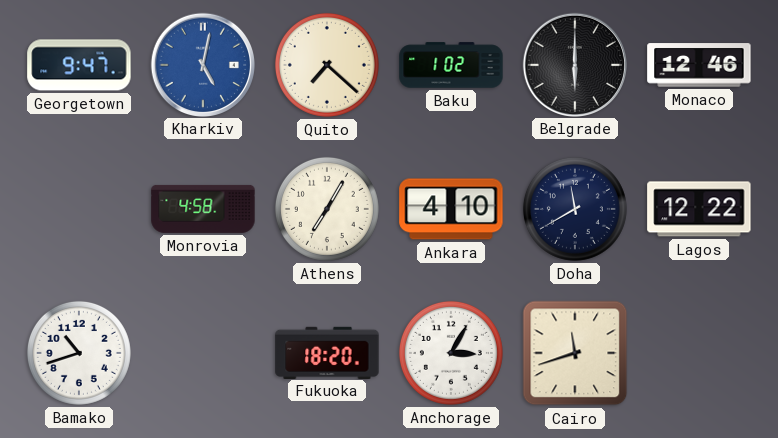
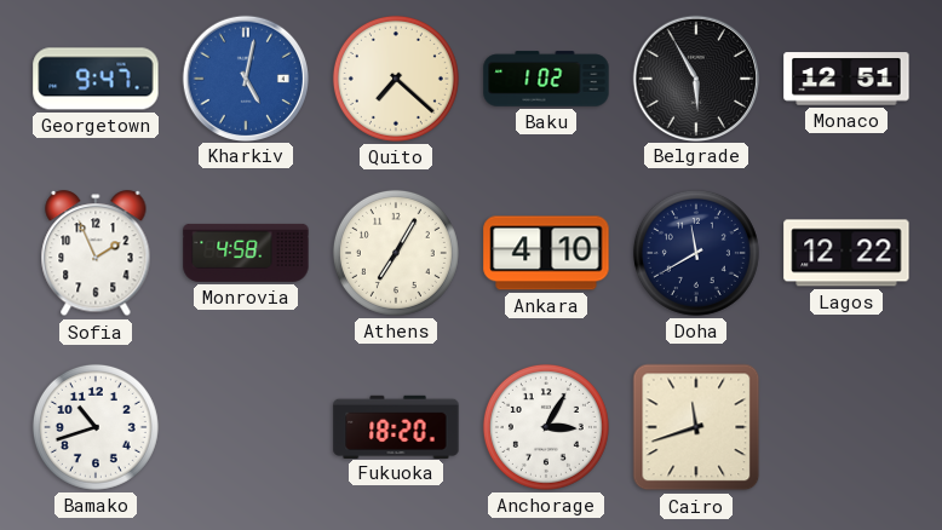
Belgrade: 6:00 -> 5:55
Monaco: 12:46 -> 12:51
Sofia: none -> 1:56
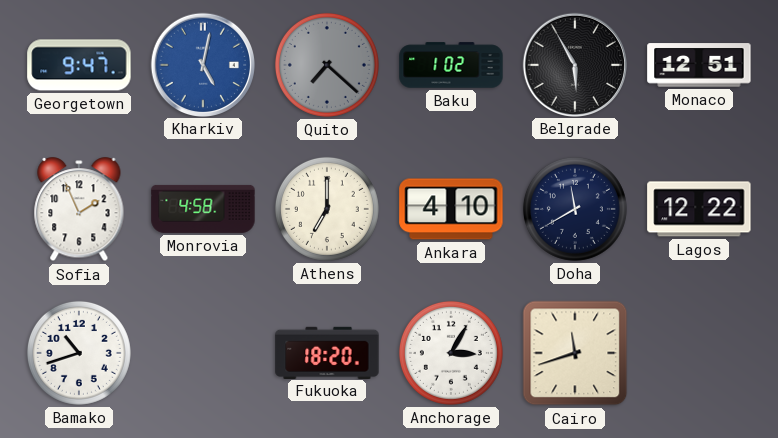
Quito dial: cream -> grey
Athens: 7:05 -> 7:00
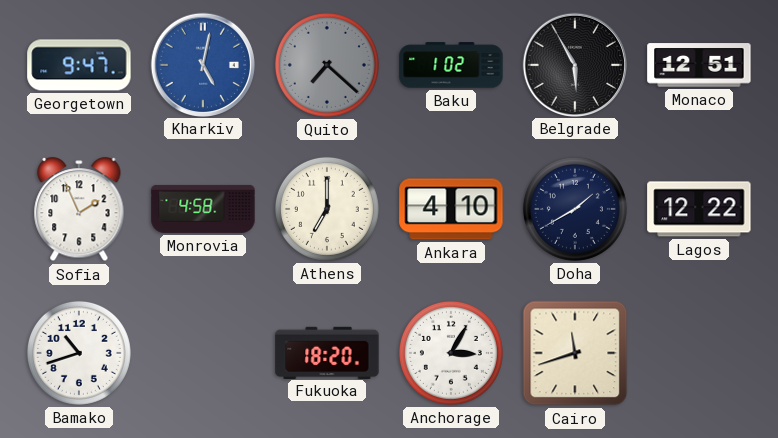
Doha: 11:40 -> 1:40
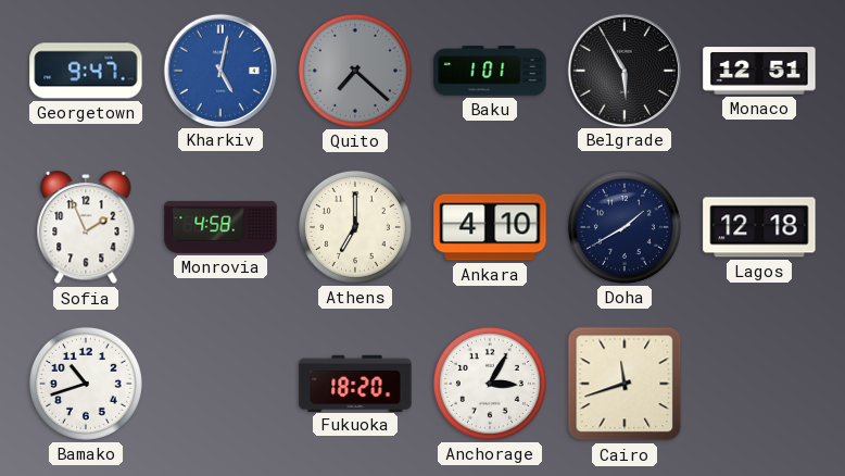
Baku: 1:02 -> 1:01
Lagos: 12:22 -> 12:18
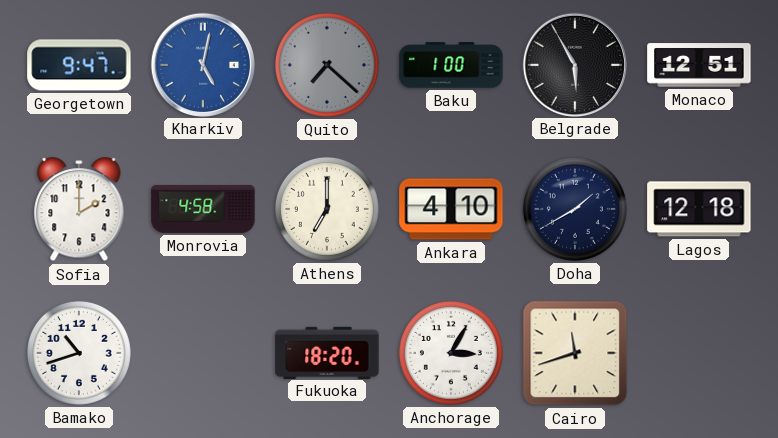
Baku: 1:01 -> 1:00
Sofia: 1:56 -> 2:00
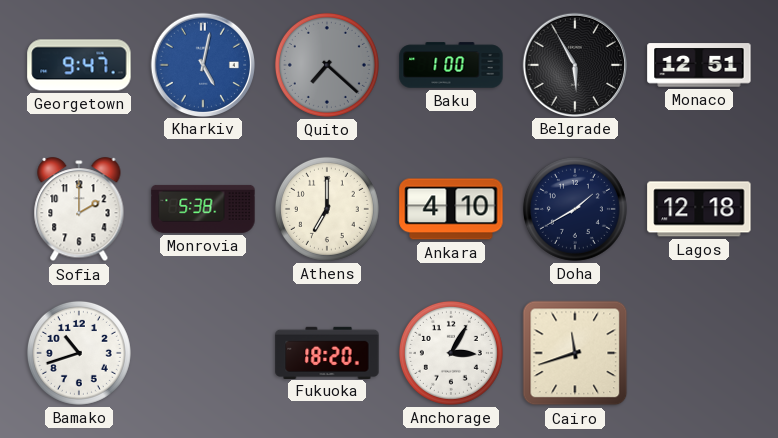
Monrovia: 4:58 -> 5:38
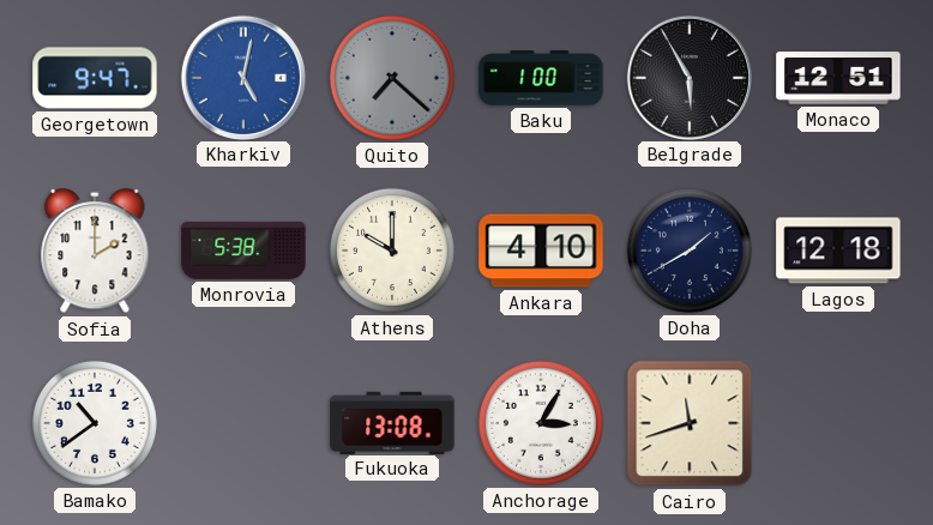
Athens: 7:00 -> 10:00
Bamako: 10:42 -> 10:39
Fukuoka: 18:20 -> 13:08
